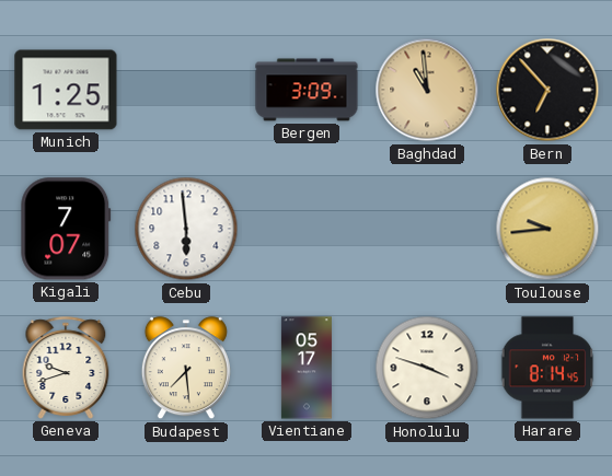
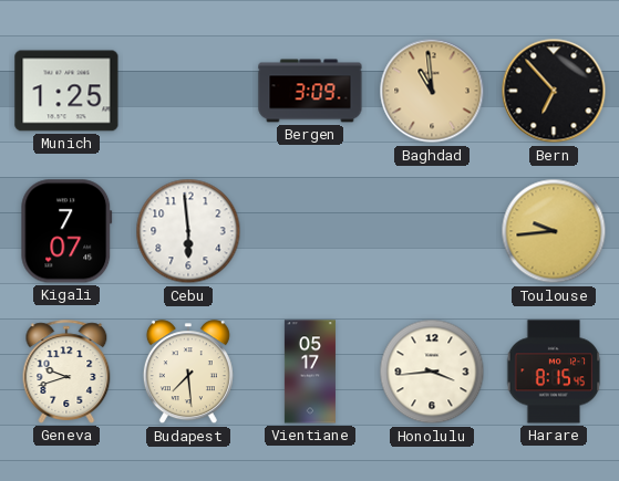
Honolulu: 3:48 -> 3:44
Harare: 8:14 -> 8:15
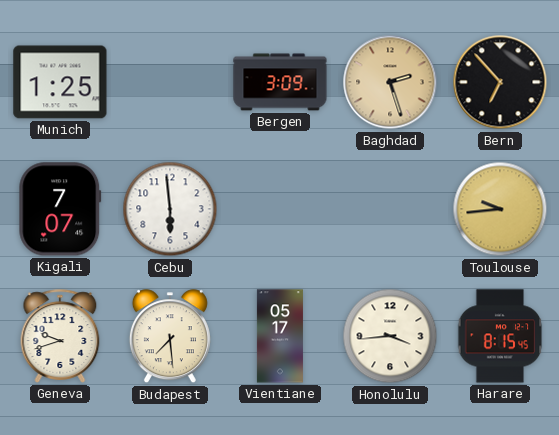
Baghdad: 10:59 -> 2:27
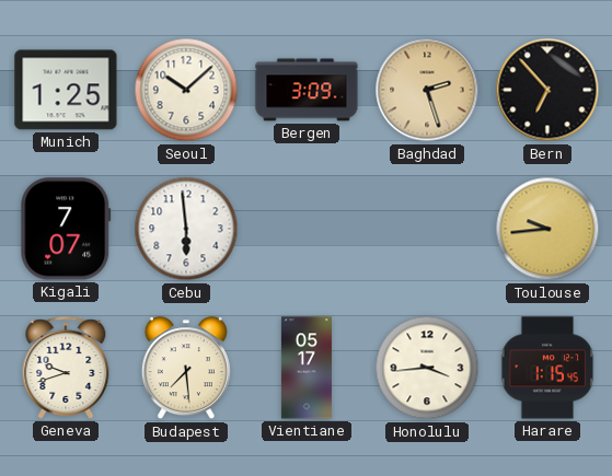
Seoul: none -> 10:08
Harare: 8:15 -> 1:15
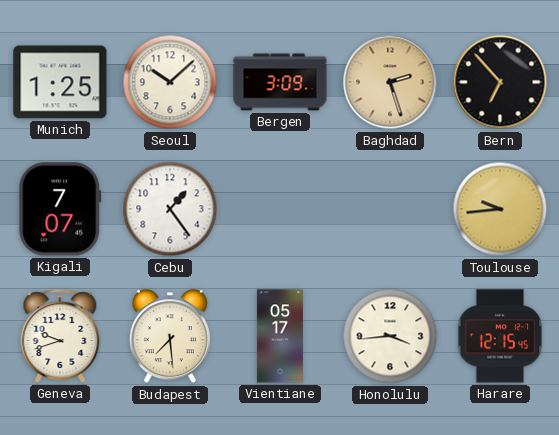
Cebu: 5:59 -> 1:24
Harare: 1:15 -> 12:15
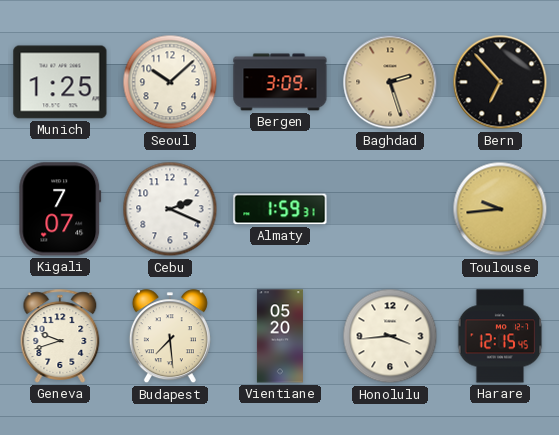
Cebu: 1:24 -> 2:19
Almaty: none -> 1:59
Vientiane: 05:17 -> 05:20
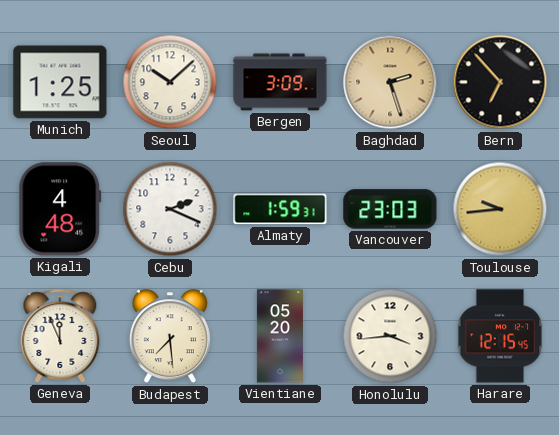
Kigali: 7:07 -> 4:48
Vancouver: none -> 23:03
Geneva: 9:42 -> 11:56
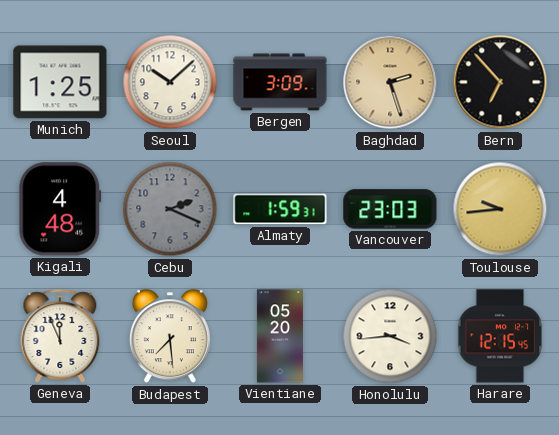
Cebu dial: white -> grey
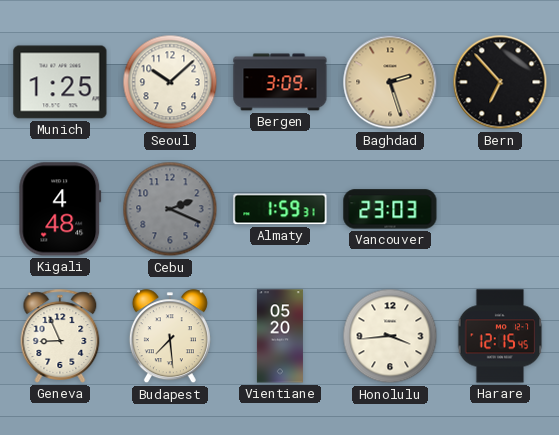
Toulouse: 9:44 -> none
Geneva: 11:56 -> 8:56
